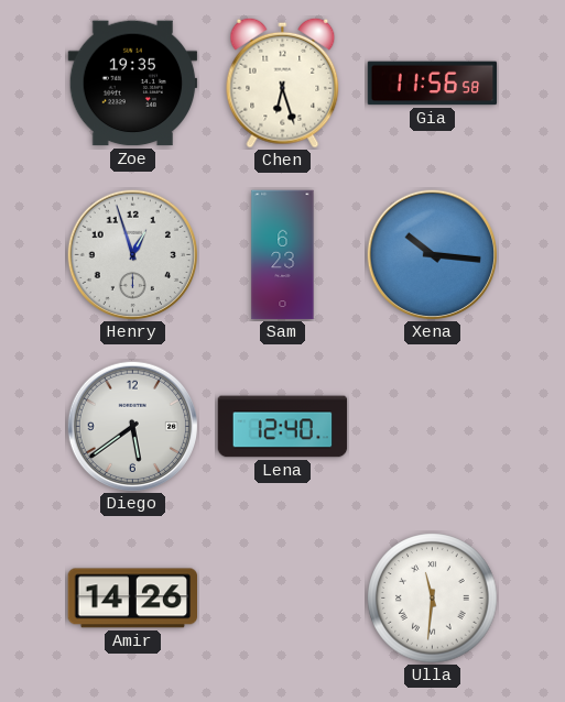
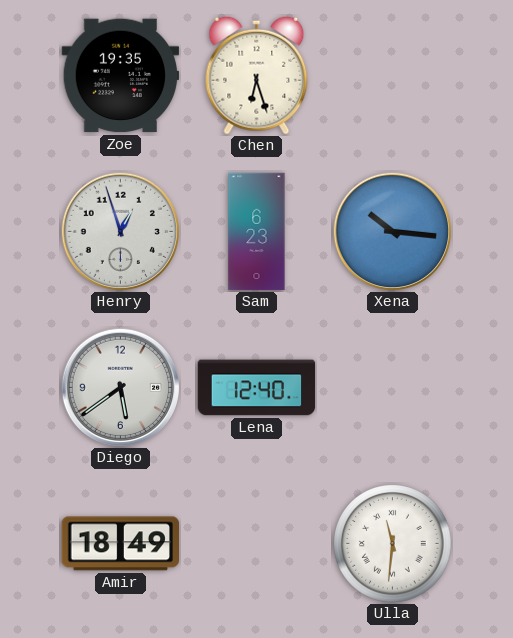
Gia: 11:56 -> none
Amir: 14:26 -> 18:49
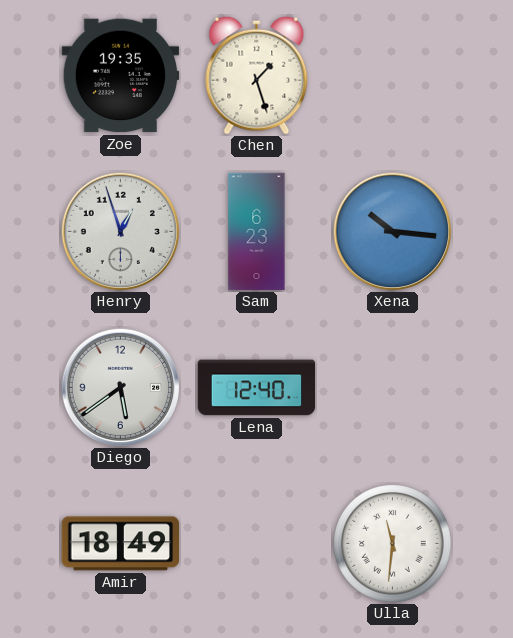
Chen: 6:27 -> 1:27
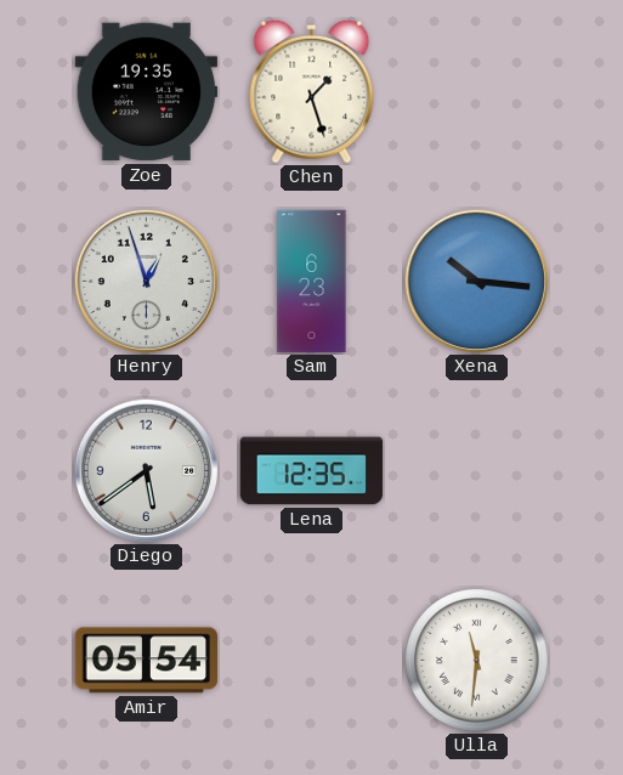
Lena: 12:40 -> 12:35
Amir: 18:49 -> 05:54
